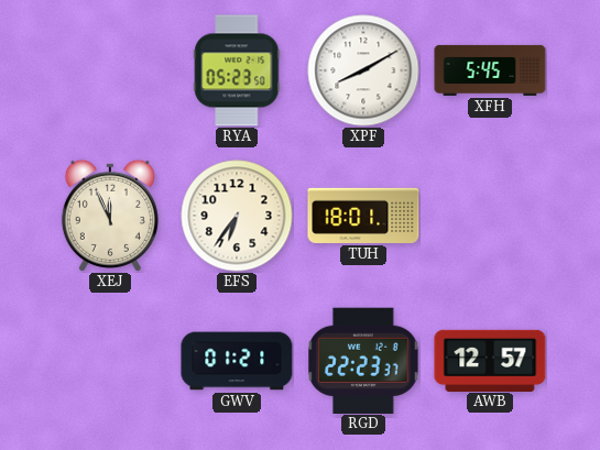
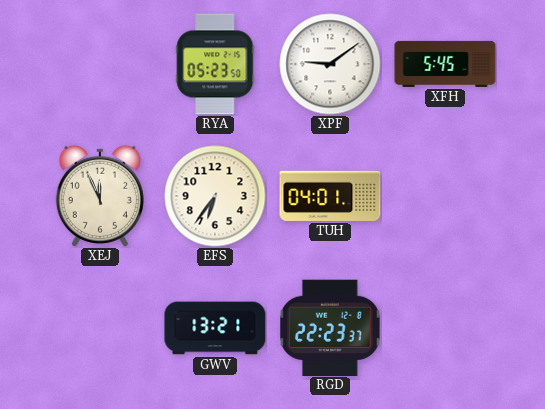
XPF: 8:10 -> 9:09
TUH: 18:01 -> 04:01
GWV: 01:21 -> 13:21
AWB: 12:57 -> none
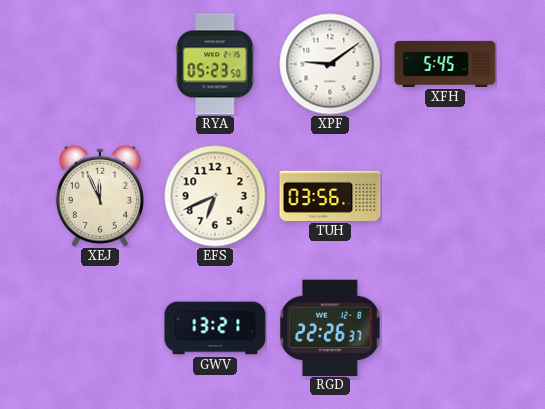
EFS: 6:36 -> 6:41
TUH: 04:01 -> 03:56
RGD: 22:23 -> 22:26
